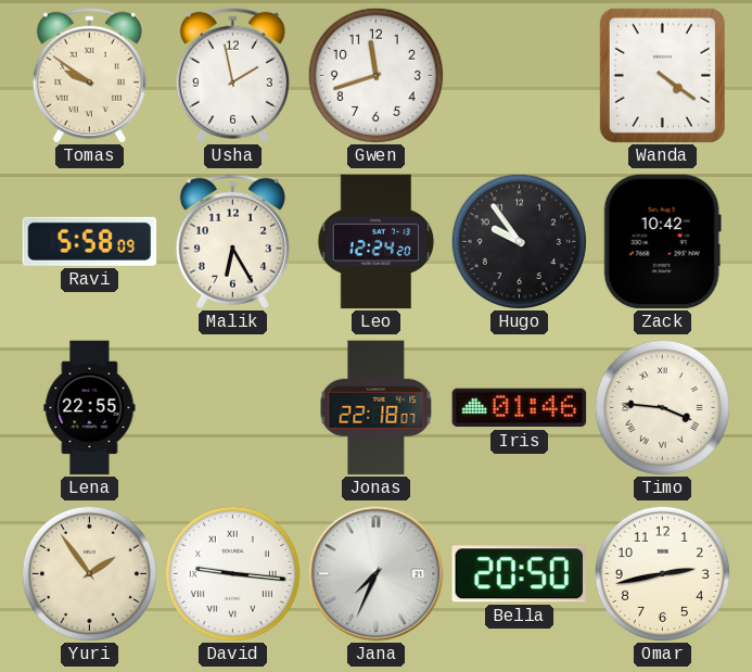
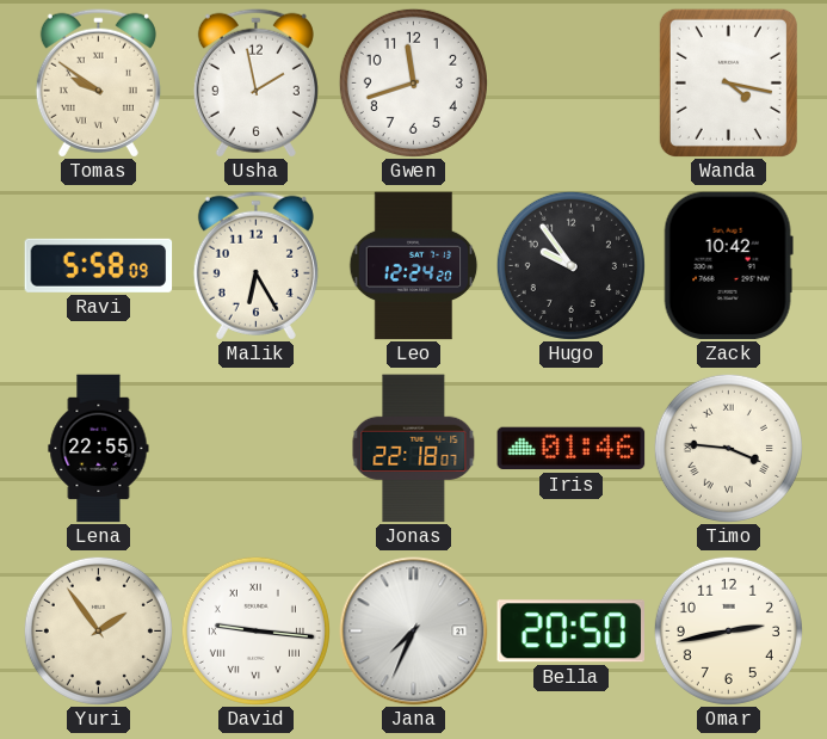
Wanda: 4:21 -> 4:17
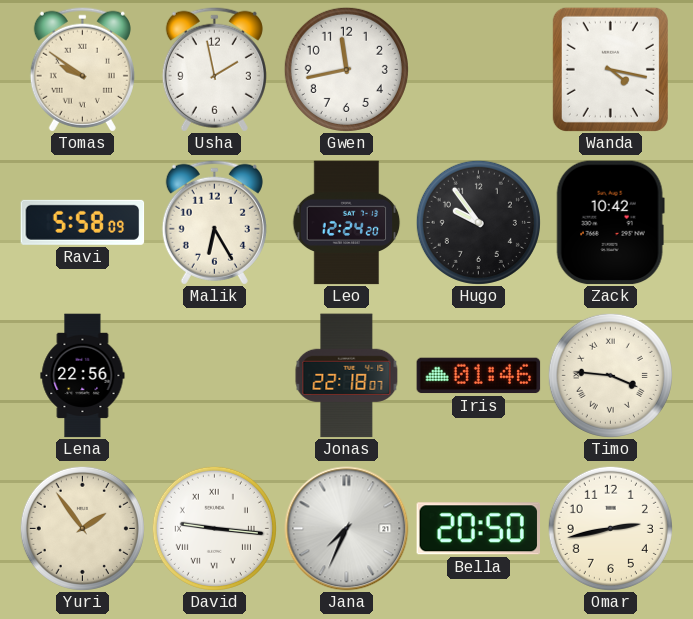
Gwen: 11:42 -> 11:43
Lena: 22:55 -> 22:56
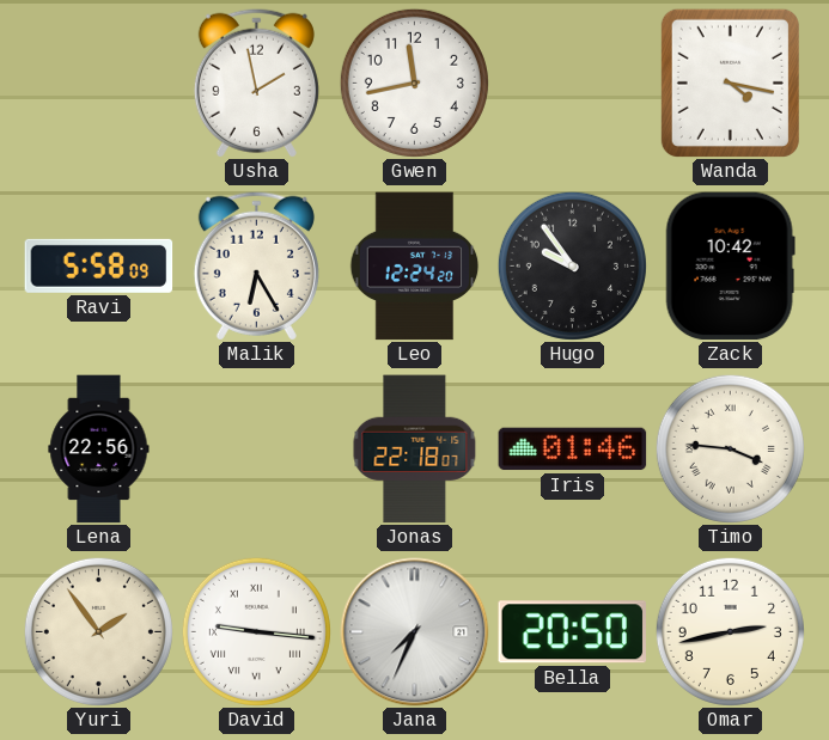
Tomas: 9:51 -> none
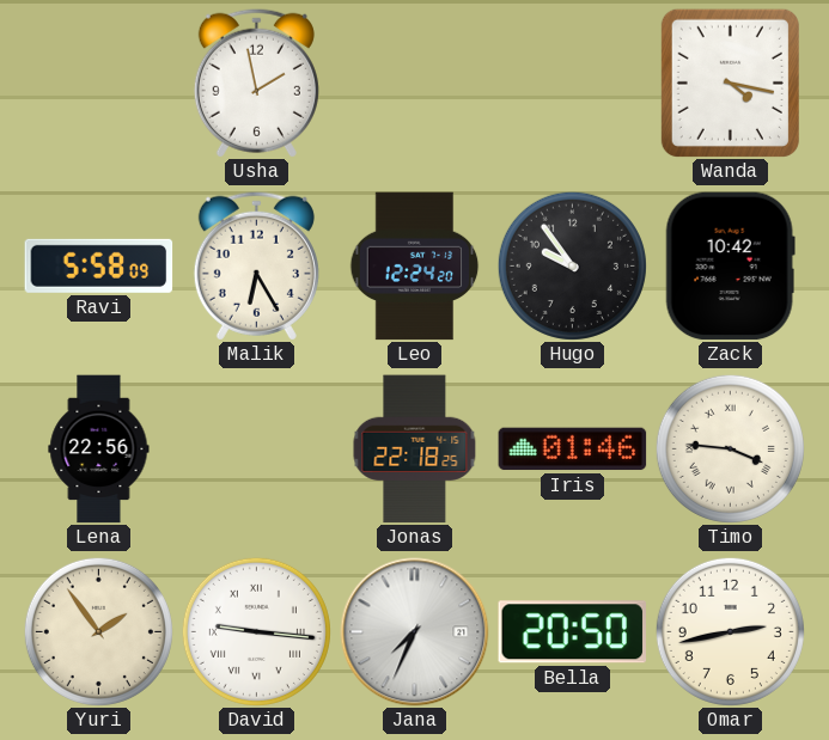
Gwen: 11:43 -> none
Jonas: 22:18:07 -> 22:18:25
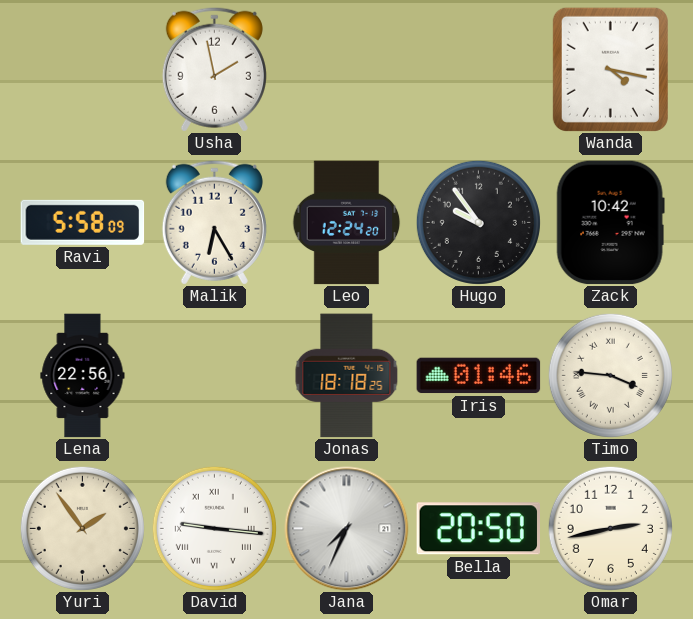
Jonas: 22:18 -> 18:18
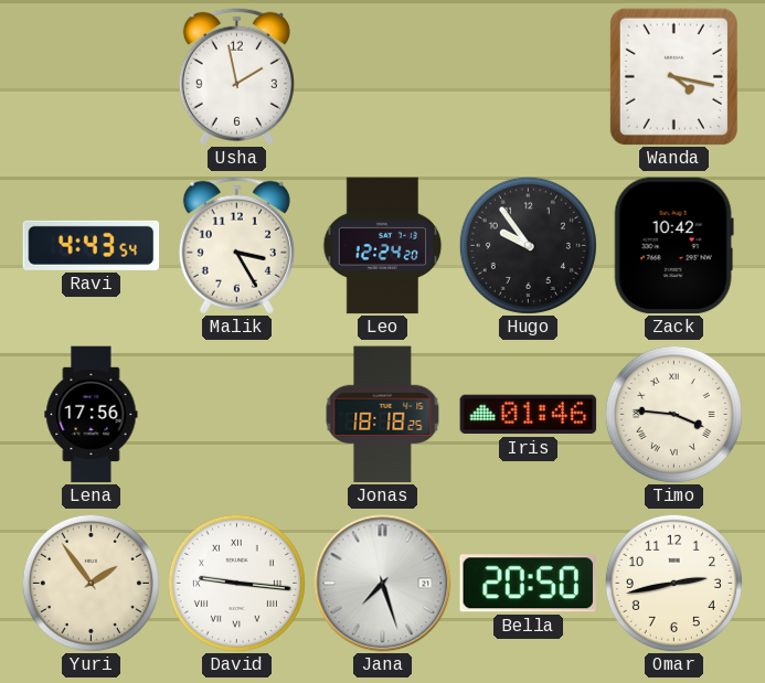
Ravi: 5:58 -> 4:43
Malik: 6:25 -> 3:25
Lena: 22:56 -> 17:56
Jana: 7:34 -> 7:27
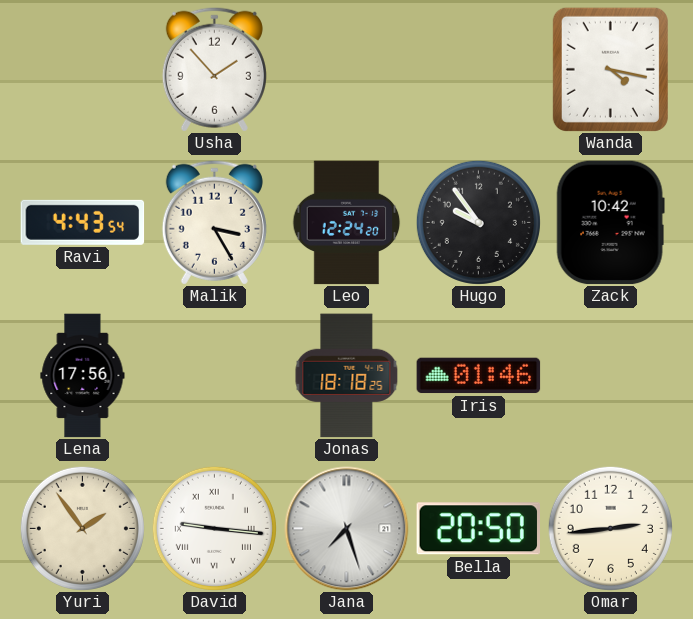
Usha: 1:58 -> 1:53
Timo: 3:46 -> none
Omar: 2:43 -> 2:44
